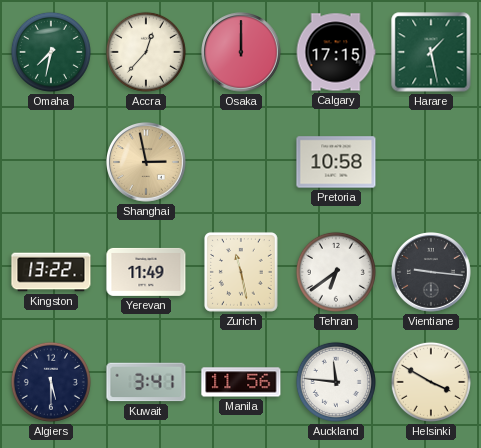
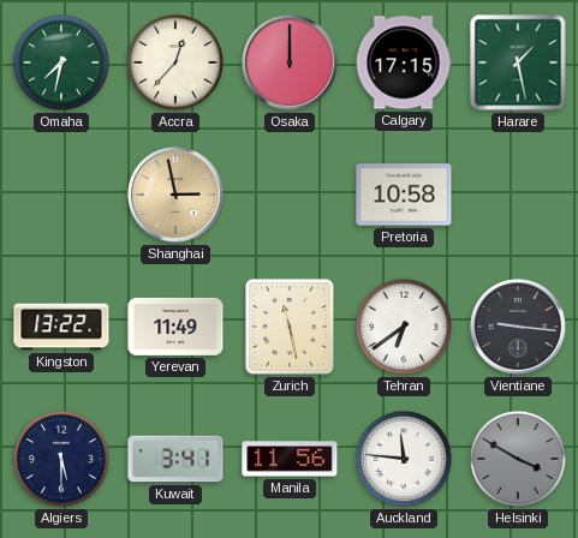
Helsinki dial: cream -> grey
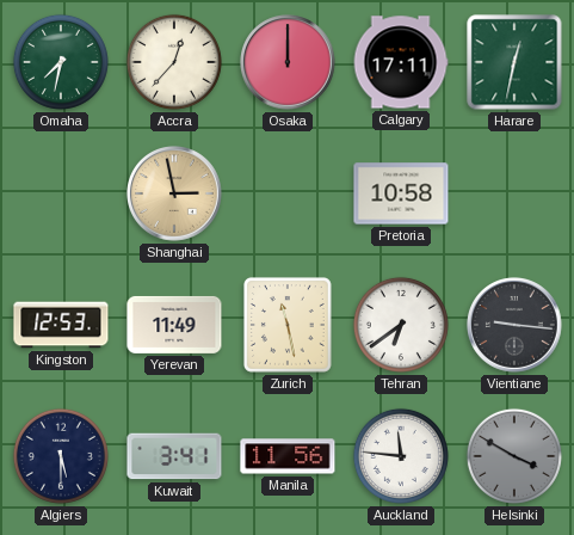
Calgary: 17:15 -> 17:11
Harare: 1:28 -> 12:32
Kingston: 13:22 -> 12:53
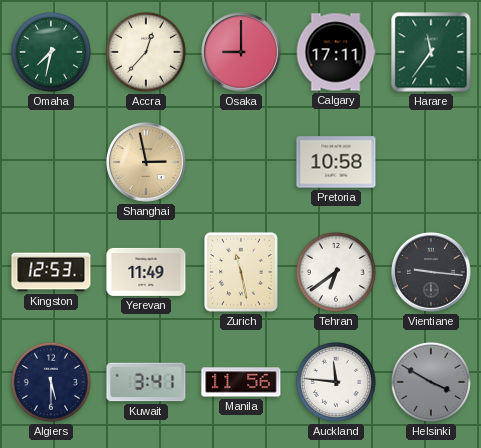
Osaka: 12:00 -> 9:00
Harare: 12:32 -> 11:36
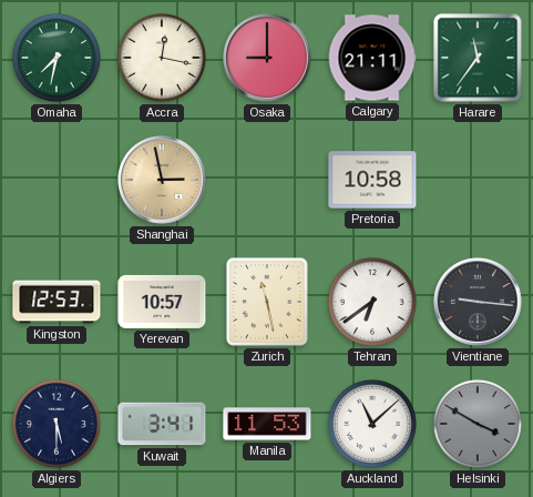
Accra: 12:37 -> 12:17
Calgary: 17:11 -> 21:11
Yerevan: 11:49 -> 10:57
Manila: 11:56 -> 11:53
Auckland: 11:46 -> 11:08
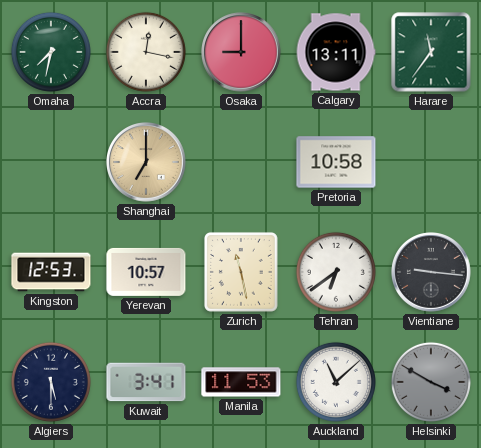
Calgary: 21:11 -> 13:11
Shanghai: 2:58 -> 7:00
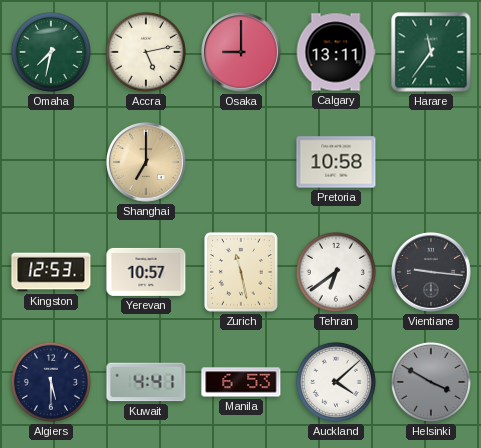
Accra: 12:17 -> 5:13
Kuwait: 3:41 -> 4:41
Manila: 11:53 -> 6:53
Auckland: 11:08 -> 4:08
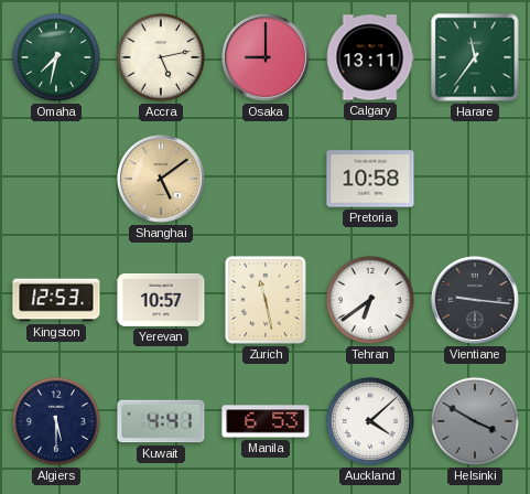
Shanghai: 7:00 -> 5:09
